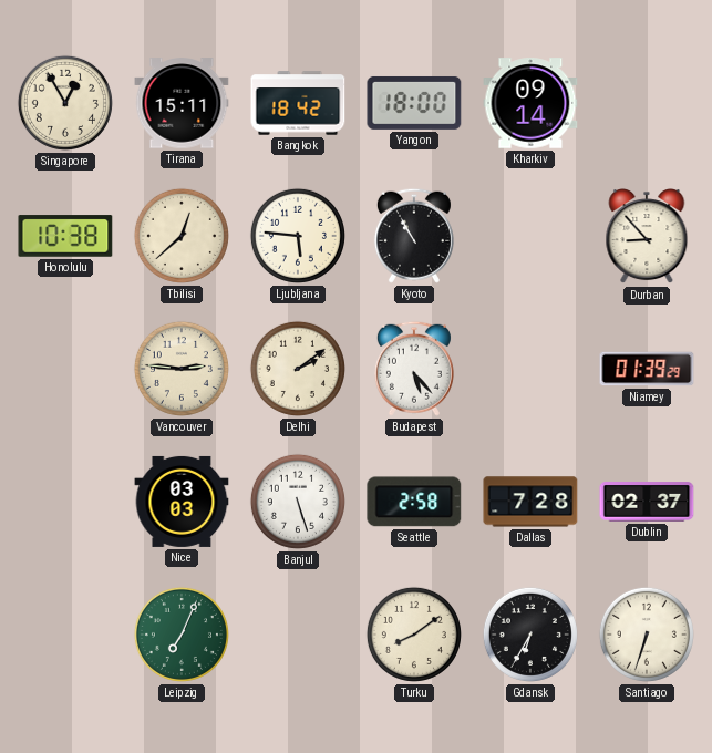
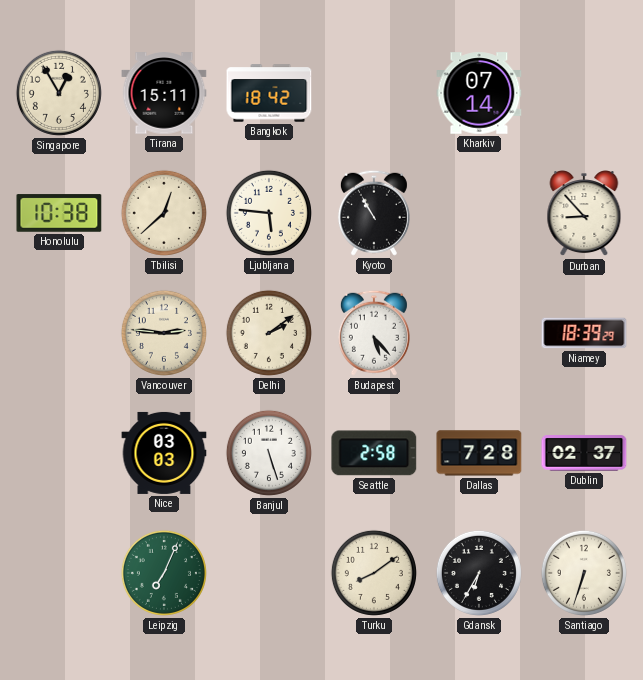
Yangon: 18:00 -> none
Kharkiv: 09:14 -> 07:14
Niamey: 01:39 -> 18:39
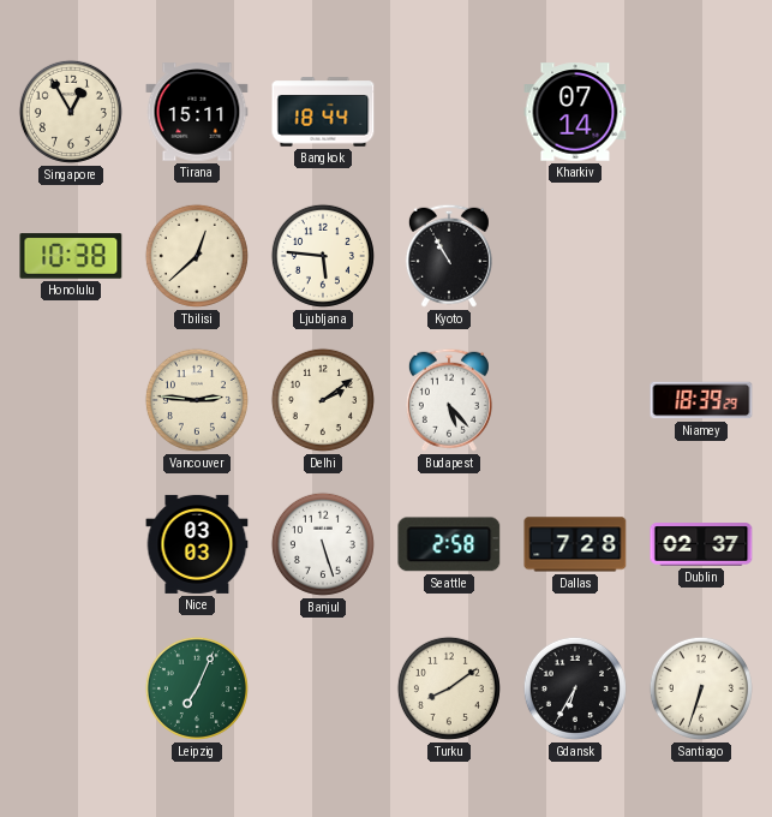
Bangkok: 18:42 -> 18:44
Durban: 8:53 -> none
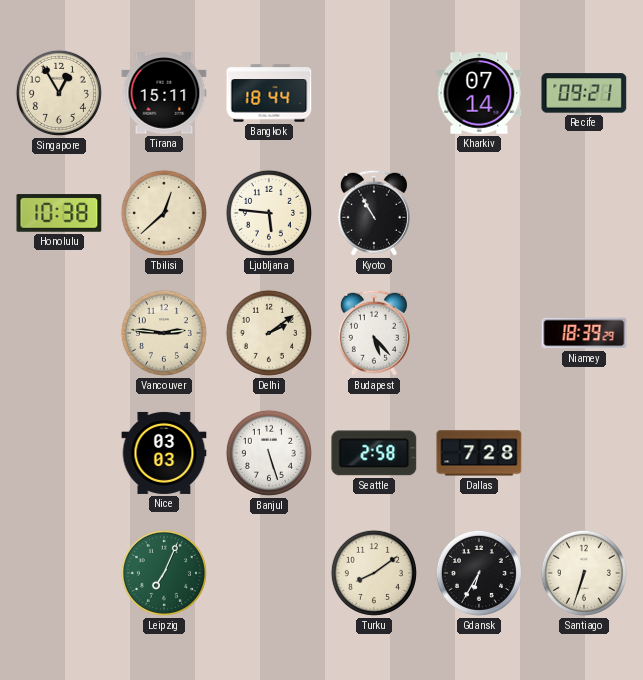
Recife: none -> 09:21
Dublin: 02:37 -> none
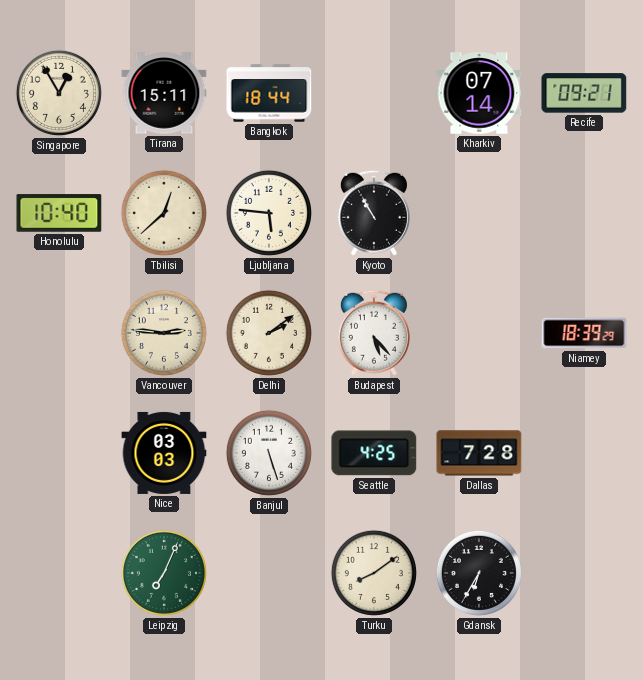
Honolulu: 10:38 -> 10:40
Seattle: 2:58 -> 4:25
Santiago: 6:33 -> none
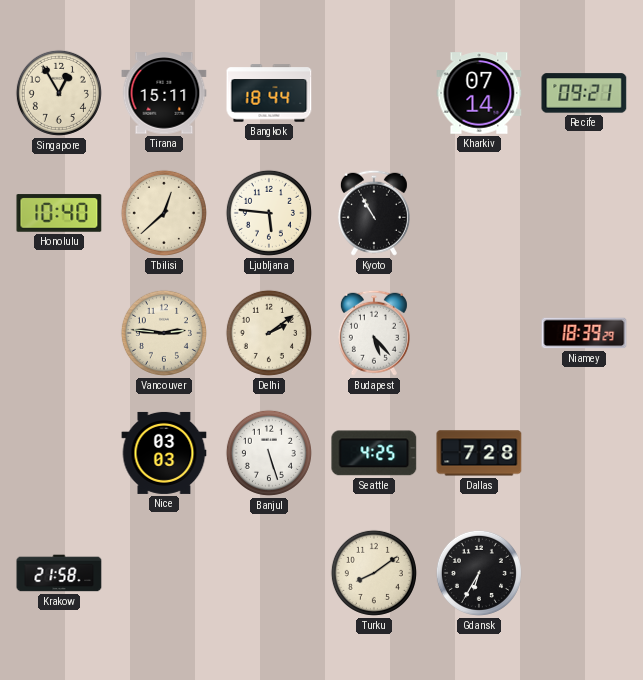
Krakow: none -> 21:58
Leipzig: 7:04 -> none
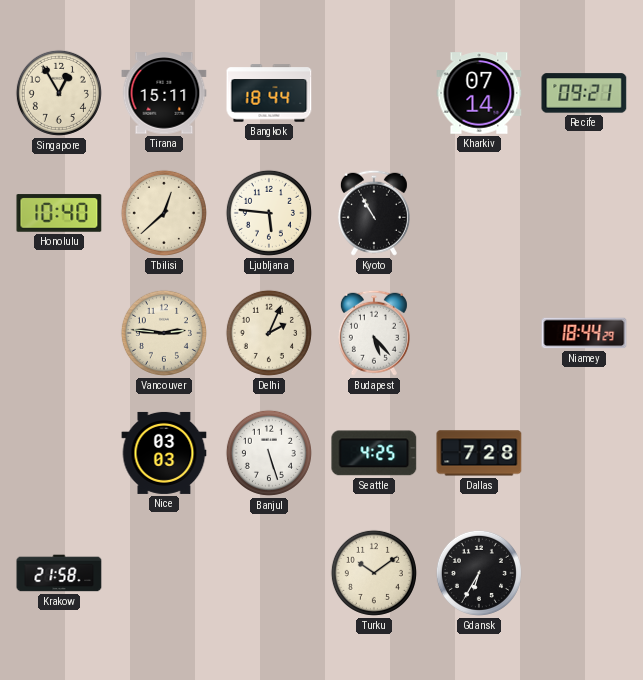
Delhi: 2:09 -> 2:04
Niamey: 18:39 -> 18:44
Turku: 8:09 -> 10:09
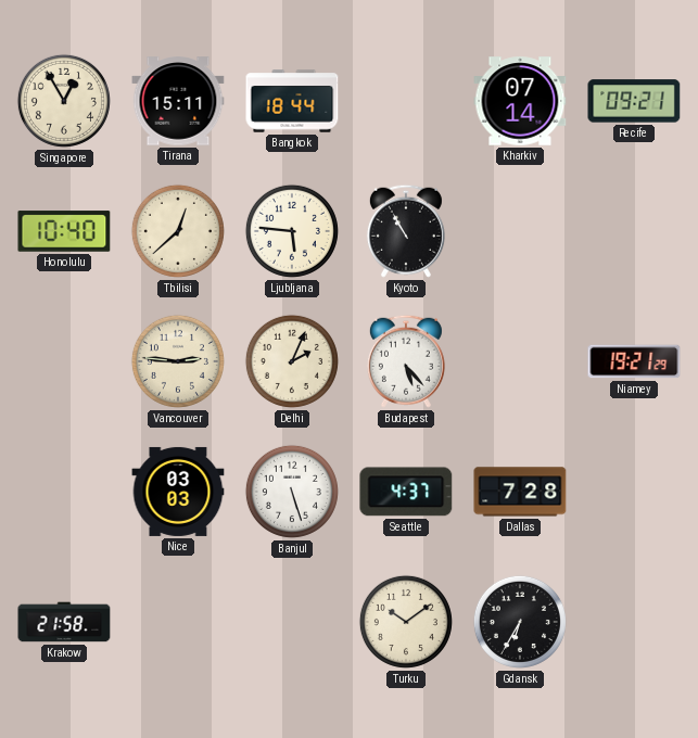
Niamey: 18:44 -> 19:21
Seattle: 4:25 -> 4:37
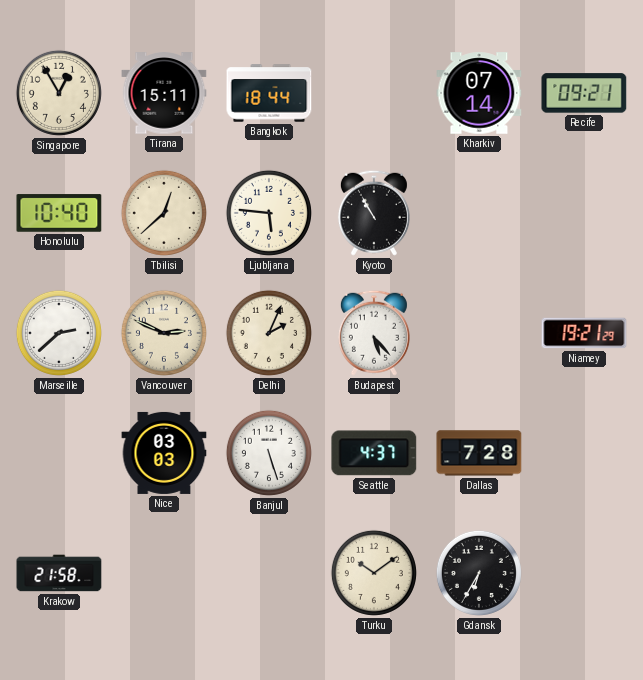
Marseille: none -> 2:38
Vancouver: 2:46 -> 2:49
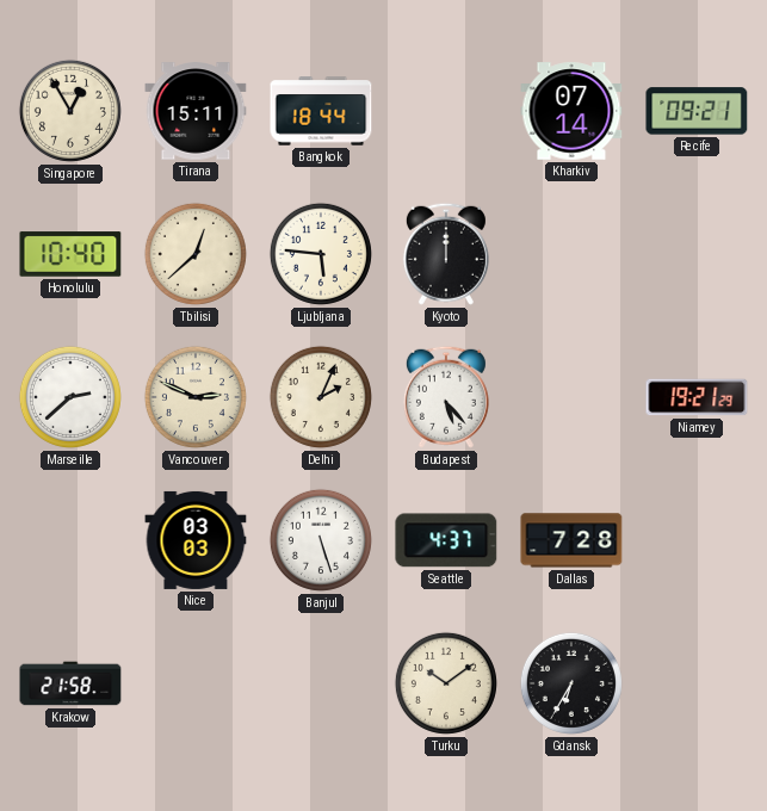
Kyoto: 10:55 -> 12:00
